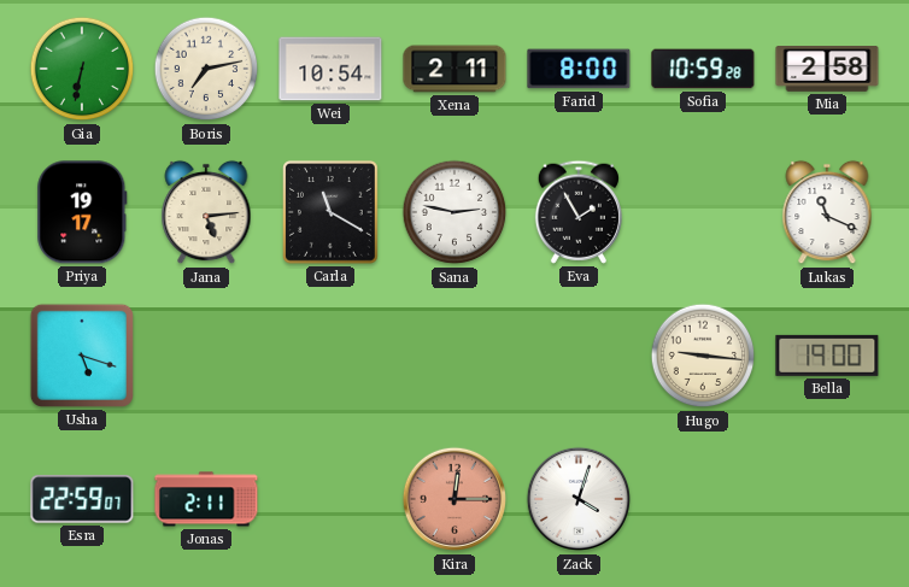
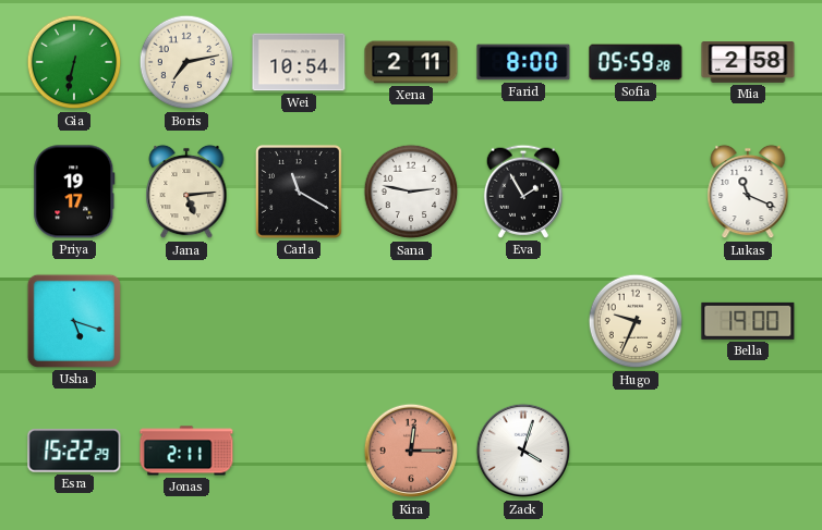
Sofia: 10:59 -> 05:59
Hugo: 9:16 -> 9:34
Esra: 22:59 -> 15:22
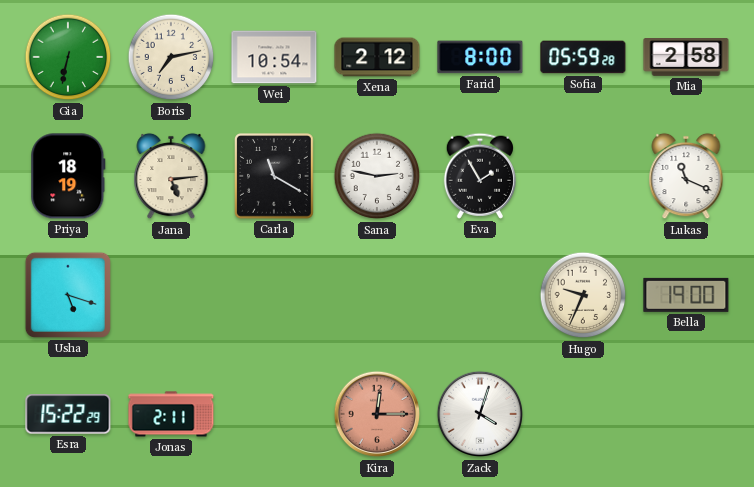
Xena: 2:11 -> 2:12
Priya: 19:17 -> 18:19
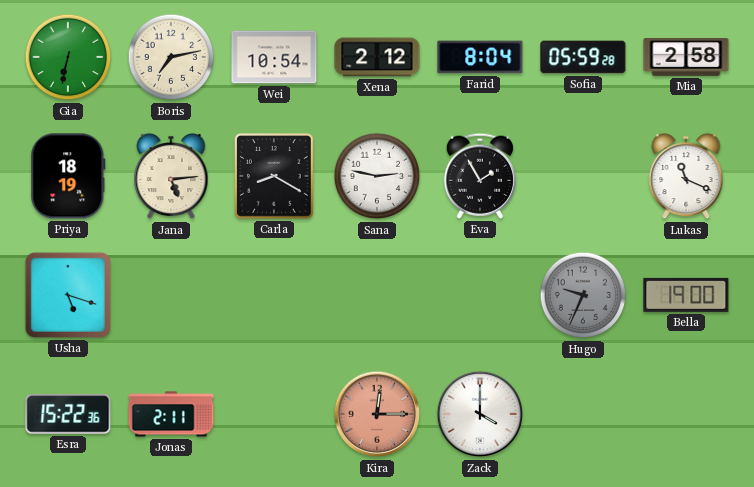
Farid: 8:00 -> 8:04
Carla: 11:20 -> 8:20
Hugo dial: cream -> grey
Esra: 15:22:29 -> 15:22:36
Zack: 4:03 -> 4:00
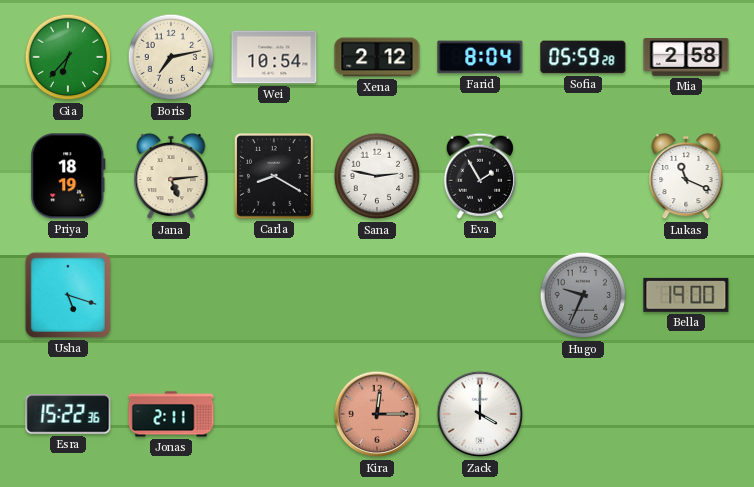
Gia: 6:32 -> 6:37
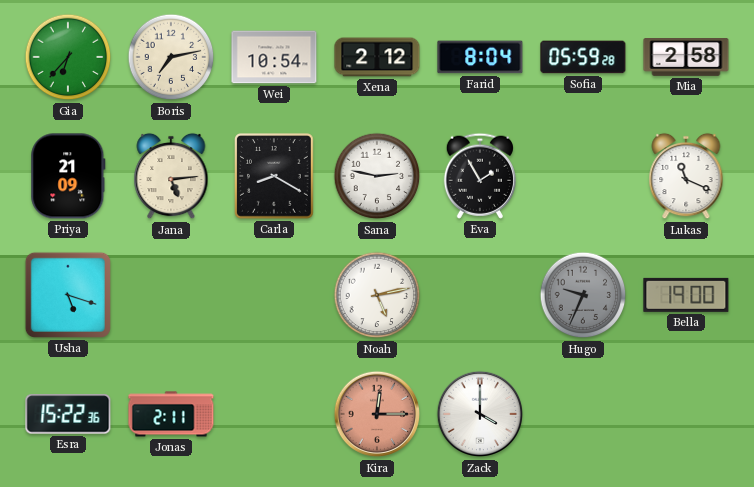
Priya: 18:19 -> 21:09
Noah: none -> 5:13
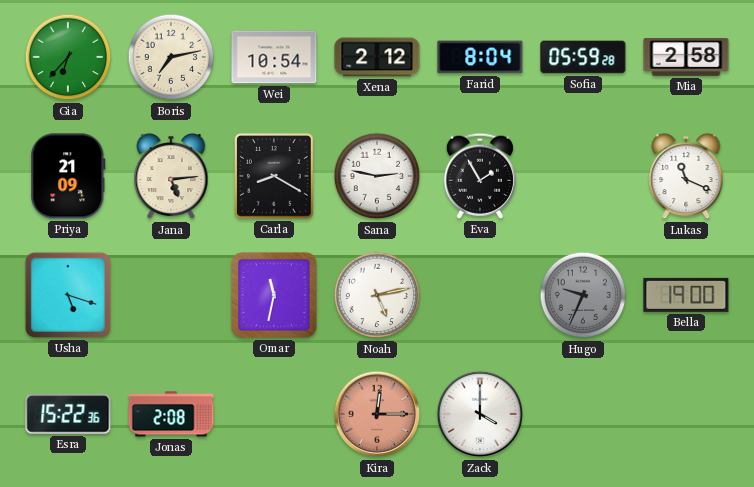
Omar: none -> 11:32
Jonas: 2:11 -> 2:08
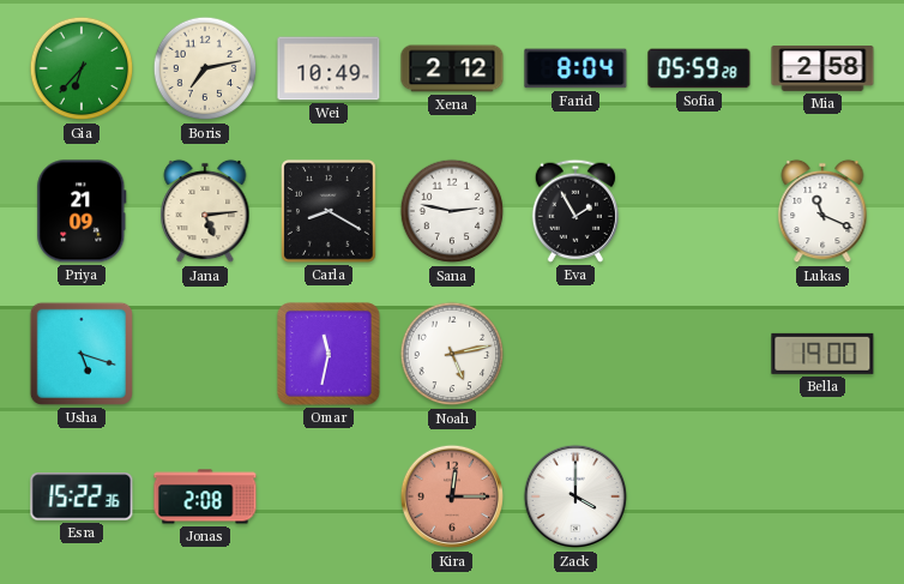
Wei: 10:54 -> 10:49
Hugo: 9:34 -> none
